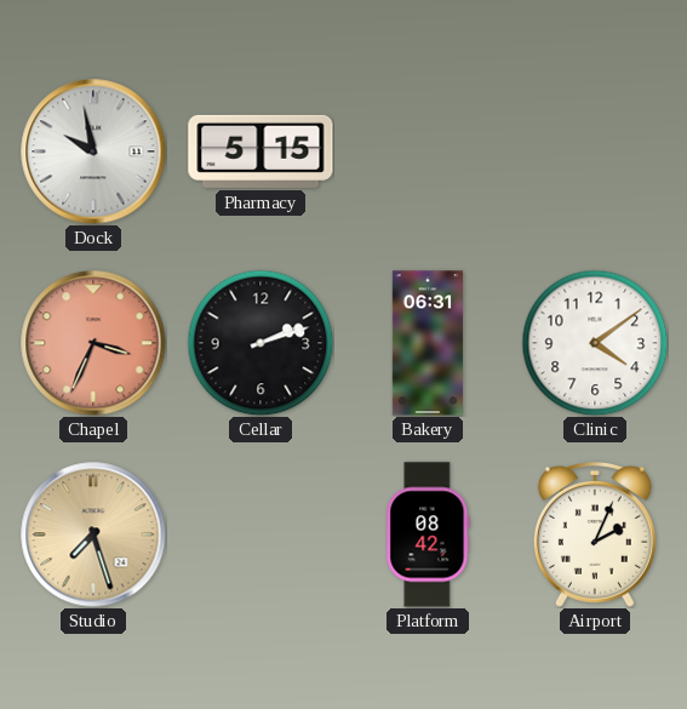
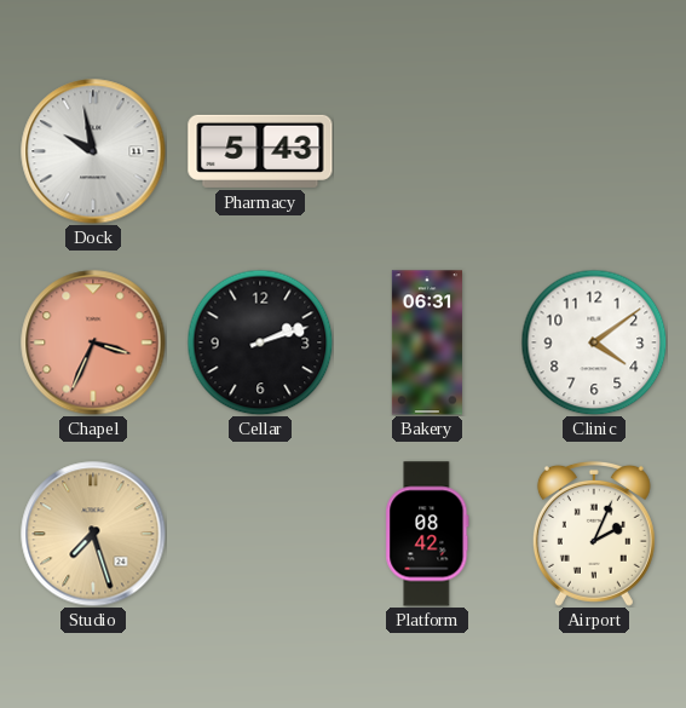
Pharmacy: 5:15 -> 5:43
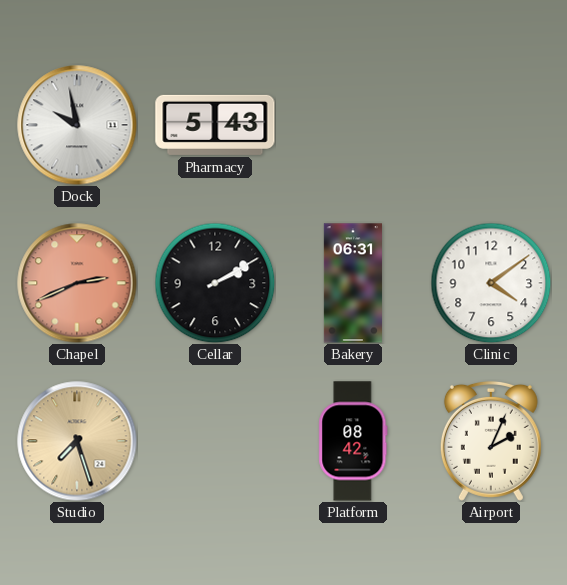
Chapel: 3:34 -> 2:41
Cellar: 2:12 -> 2:10
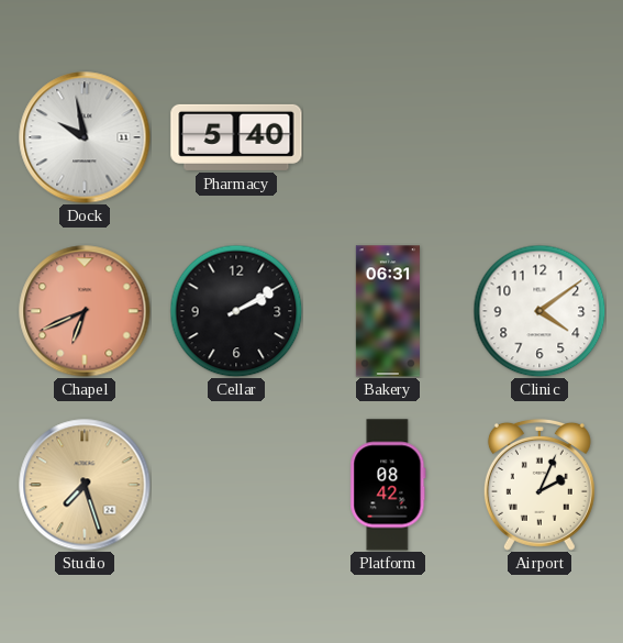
Pharmacy: 5:43 -> 5:40
Chapel: 2:41 -> 6:41
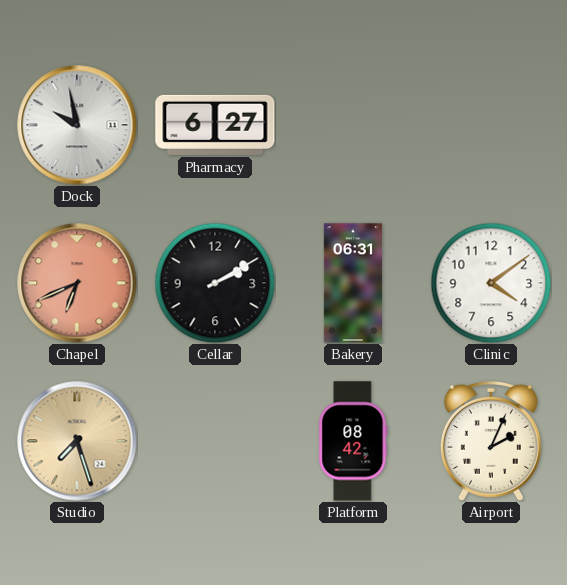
Pharmacy: 5:40 -> 6:27
